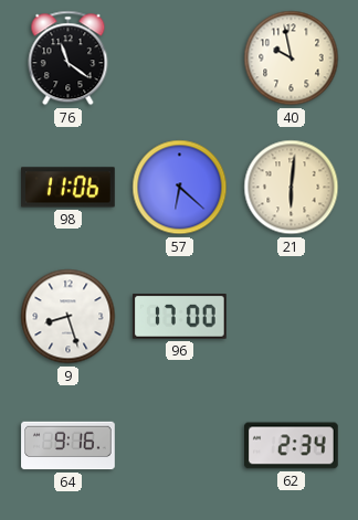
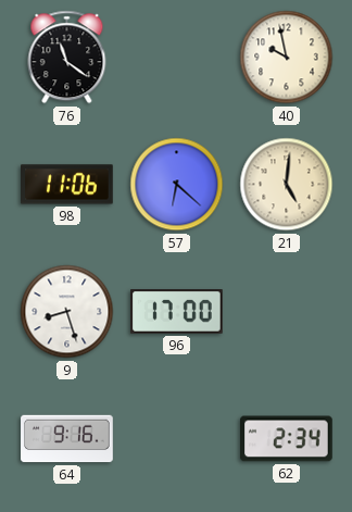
21: 6:01 -> 5:01
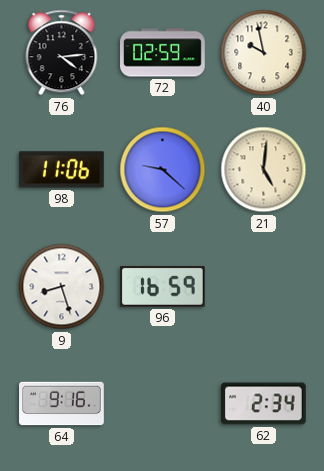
76: 11:21 -> 4:14
72: none -> 02:59
57: 6:22 -> 9:22
96: 17:00 -> 16:59
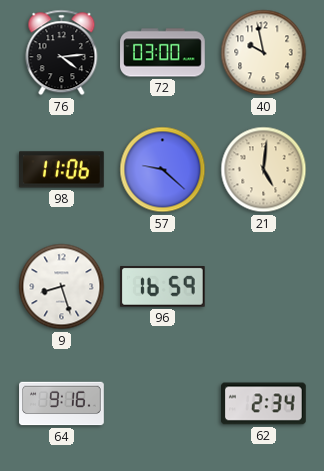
72: 02:59 -> 03:00
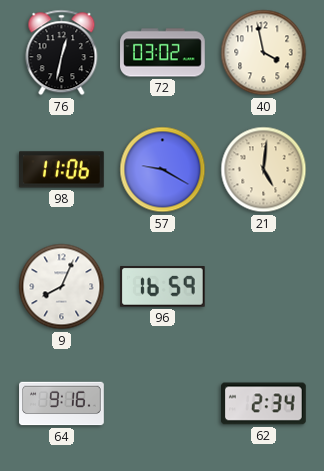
76: 4:14 -> 12:32
72: 03:00 -> 03:02
40: 9:58 -> 3:58
57: 9:22 -> 9:20
9: 8:27 -> 8:04
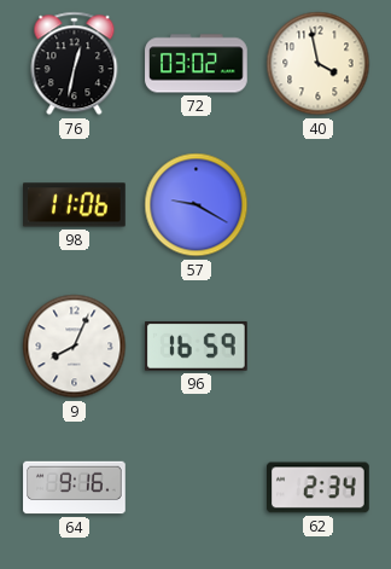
21: 5:01 -> none
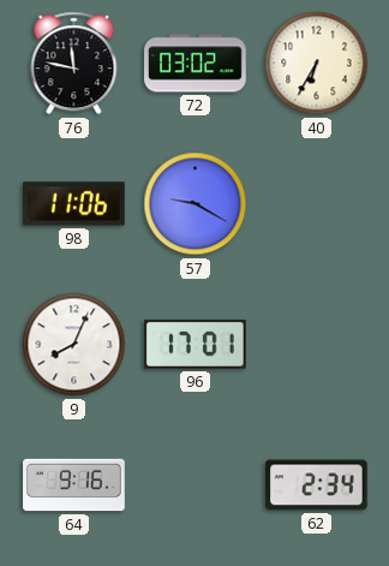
76: 12:32 -> 11:47
40: 3:58 -> 6:35
96: 16:59 -> 17:01
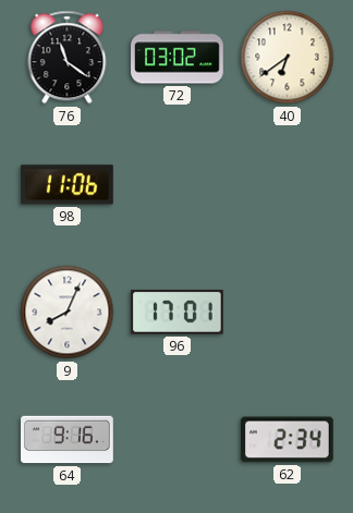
76: 11:47 -> 11:21
40: 6:35 -> 6:39
57: 9:20 -> none
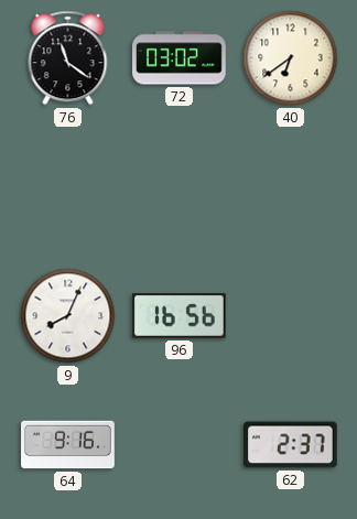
98: 11:06 -> none
96: 17:01 -> 16:56
62: 2:34 -> 2:37
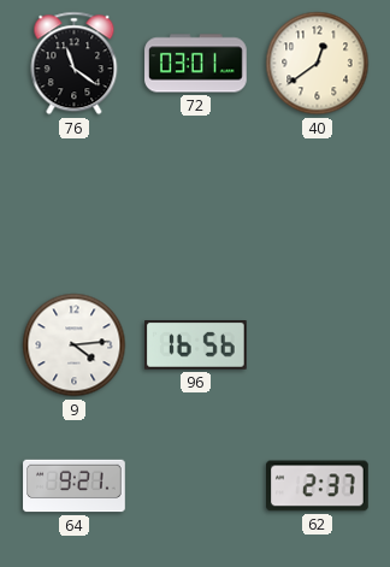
72: 03:02 -> 03:01
40: 6:39 -> 12:39
9: 8:04 -> 4:14
64: 9:16 -> 9:21
